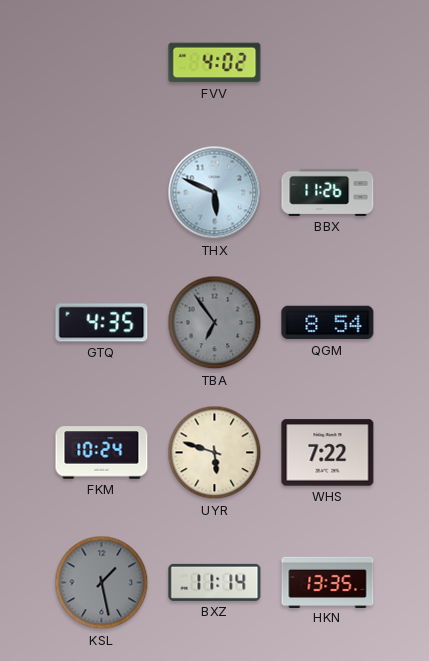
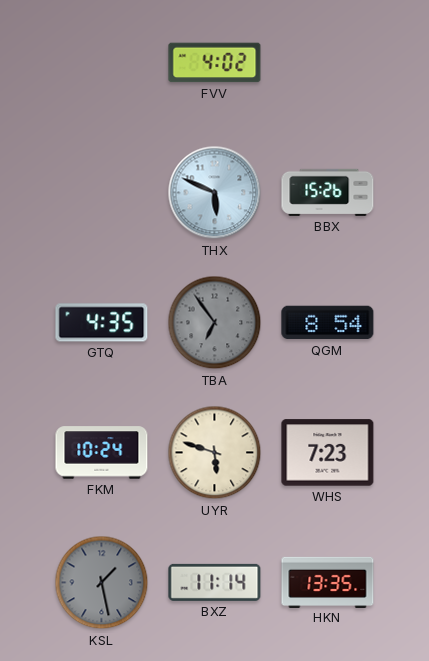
BBX: 11:26 -> 15:26
WHS: 7:22 -> 7:23
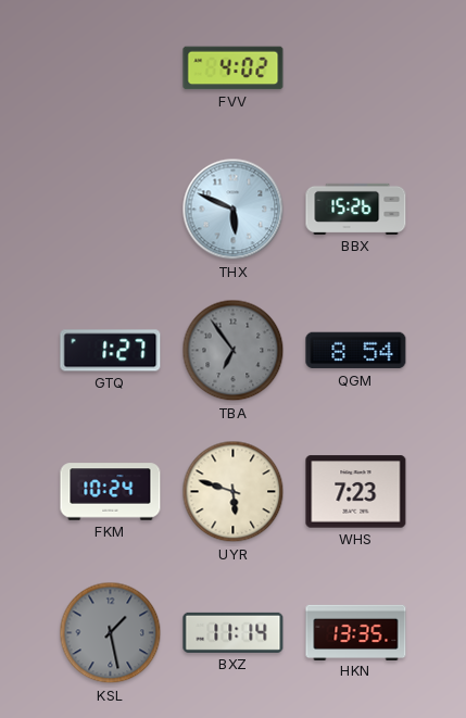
GTQ: 4:35 -> 1:27
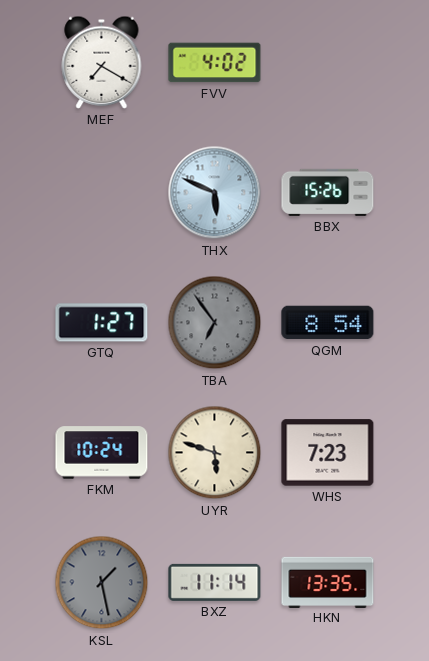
MEF: none -> 7:20
